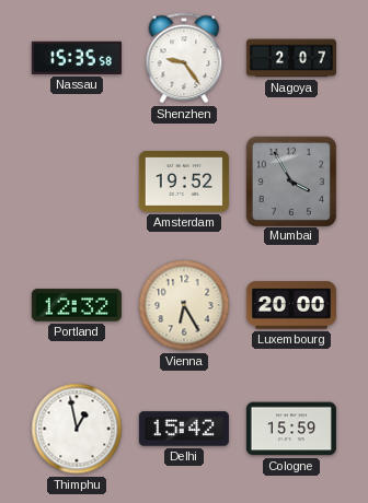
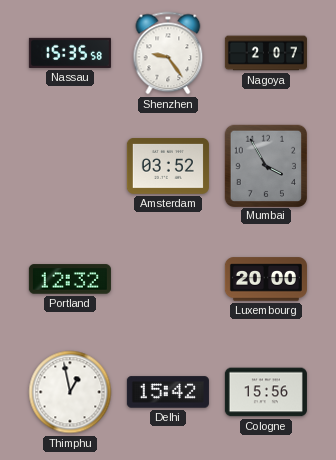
Amsterdam: 19:52 -> 03:52
Vienna: 6:25 -> none
Cologne: 15:59 -> 15:56
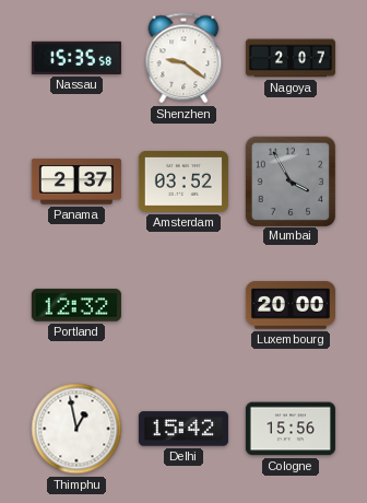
Shenzhen: 9:24 -> 9:21
Panama: none -> 2:37
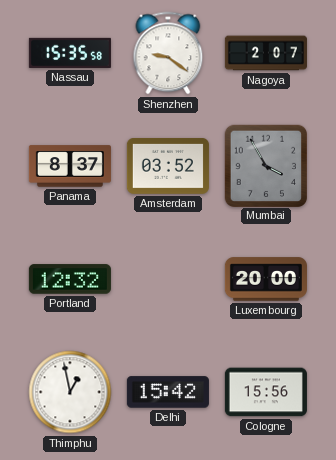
Panama: 2:37 -> 8:37
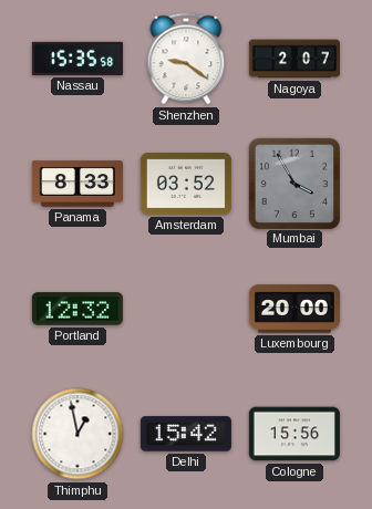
Panama: 8:37 -> 8:33
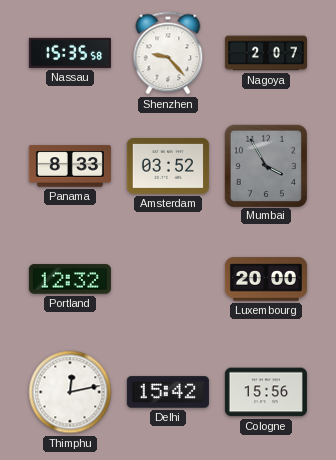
Shenzhen: 9:21 -> 9:23
Thimphu: 12:58 -> 12:13
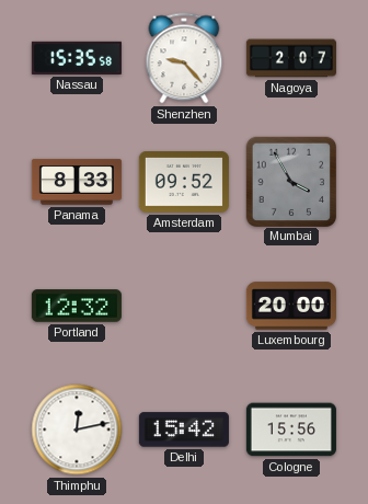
Amsterdam: 03:52 -> 09:52
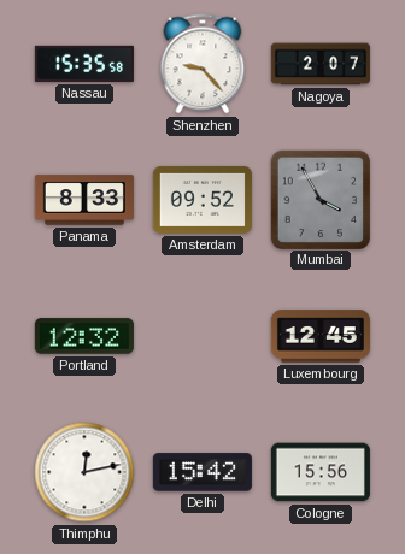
Luxembourg: 20:00 -> 12:45
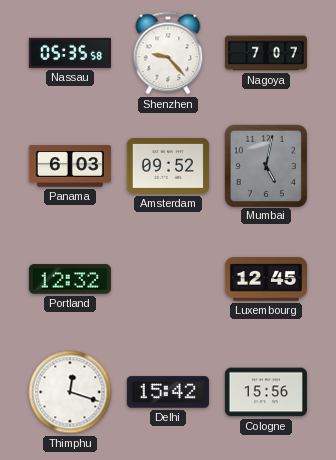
Nassau: 15:35 -> 05:35
Nagoya: 2:07 -> 7:07
Panama: 8:33 -> 6:03
Mumbai: 3:55 -> 5:02
Thimphu: 12:13 -> 12:18
